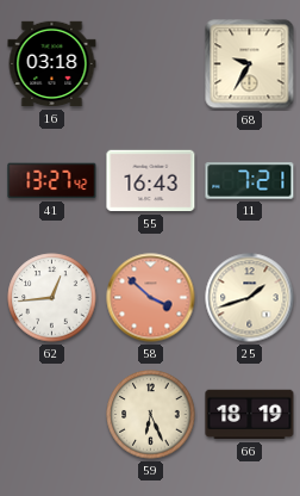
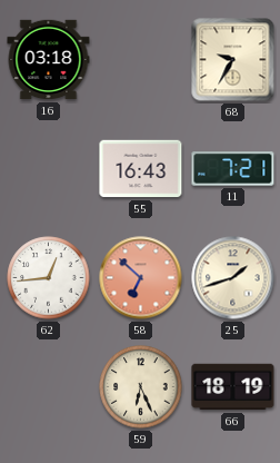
41: 13:27 -> none
58: 3:52 -> 6:52
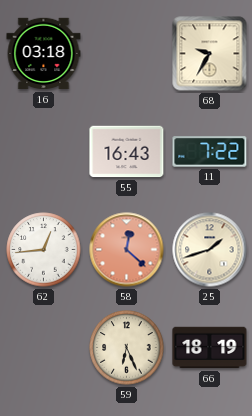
11: 7:21 -> 7:22
58: 6:52 -> 12:22
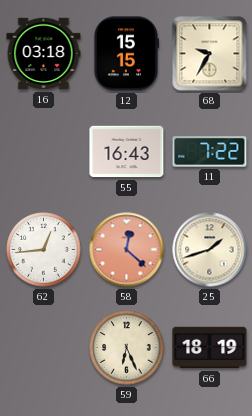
12: none -> 15:15
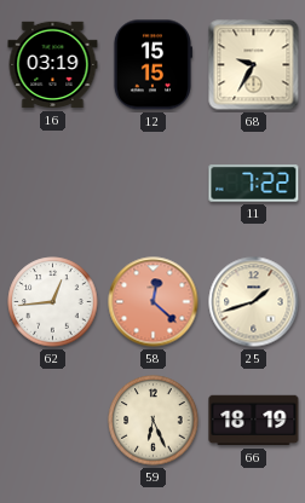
16: 03:18 -> 03:19
55: 16:43 -> none
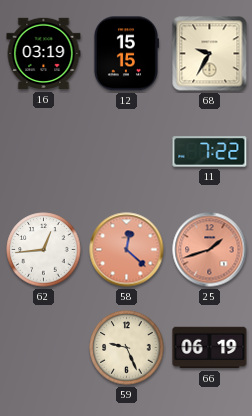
25 dial: cream -> salmon
59: 6:26 -> 9:26
66: 18:19 -> 06:19
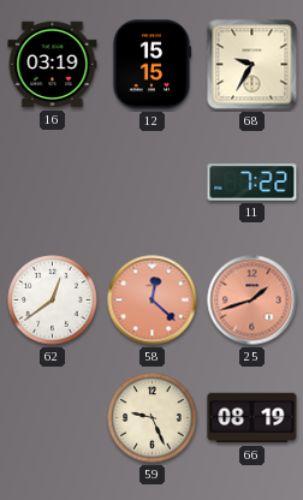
62: 12:44 -> 12:39
66: 06:19 -> 08:19
